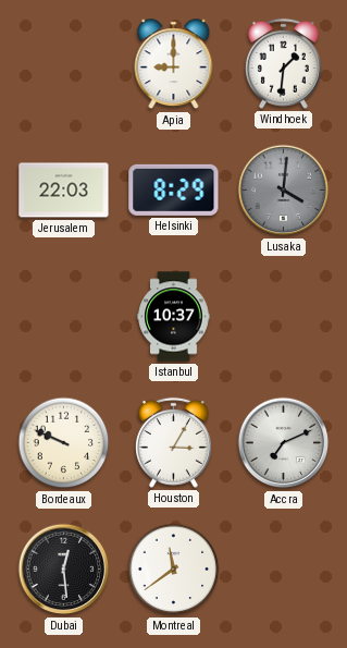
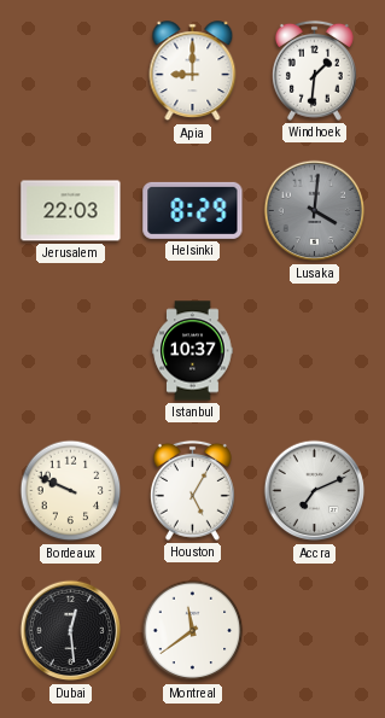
Houston: 3:05 -> 5:05
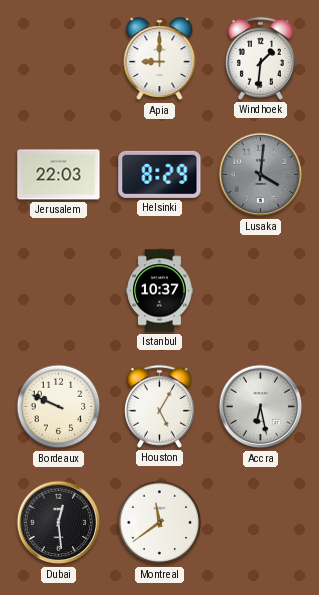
Accra: 7:11 -> 6:28
